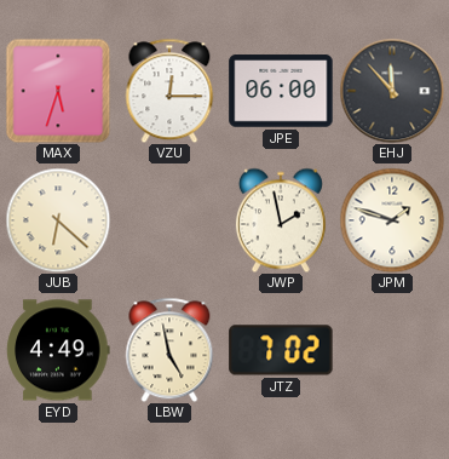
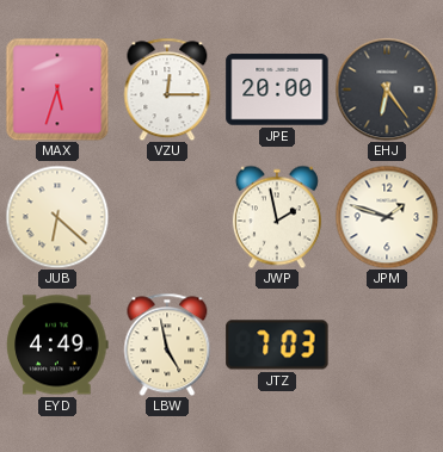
JPE: 06:00 -> 20:00
EHJ: 11:53 -> 6:24
JTZ: 7:02 -> 7:03
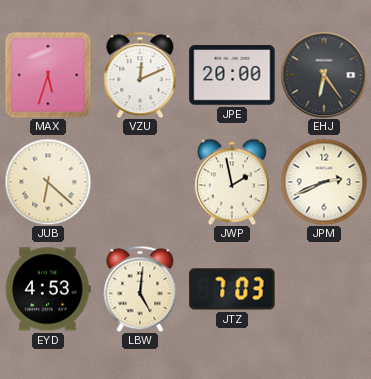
VZU: 12:15 -> 12:11
JPM: 1:48 -> 2:41
EYD: 4:49 -> 4:53
LBW: 4:58 -> 5:01
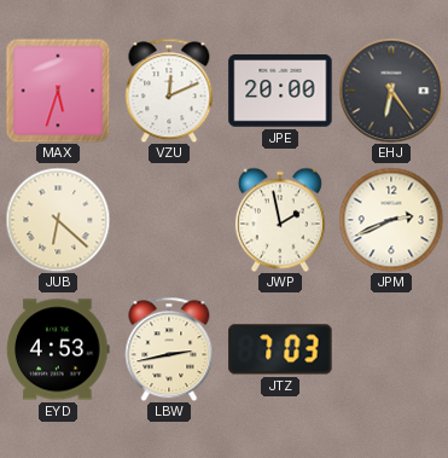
LBW: 5:01 -> 2:43
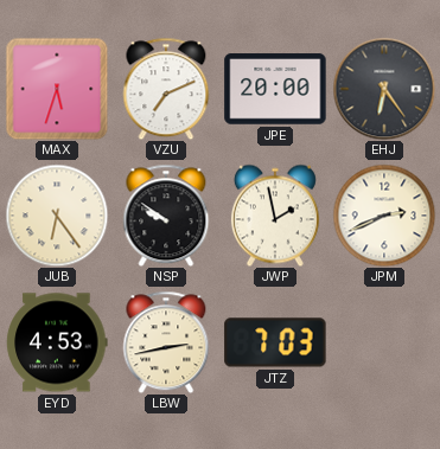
VZU: 12:11 -> 7:11
JUB: 6:22 -> 6:24
NSP: none -> 9:51
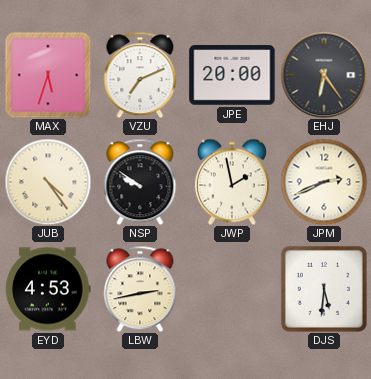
JUB: 6:24 -> 4:24
JTZ: 7:03 -> none
DJS: none -> 5:31
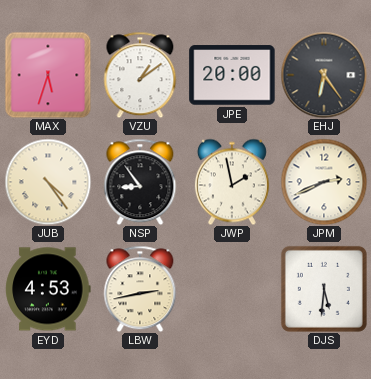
VZU: 7:11 -> 1:09
NSP: 9:51 -> 8:54
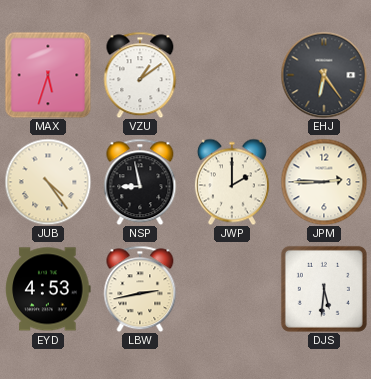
JPE: 20:00 -> none
NSP: 8:54 -> 8:58
JWP: 1:58 -> 2:00
JPM: 2:41 -> 2:45
